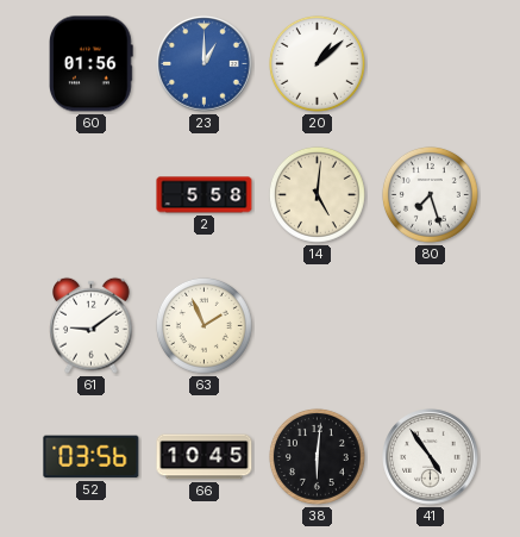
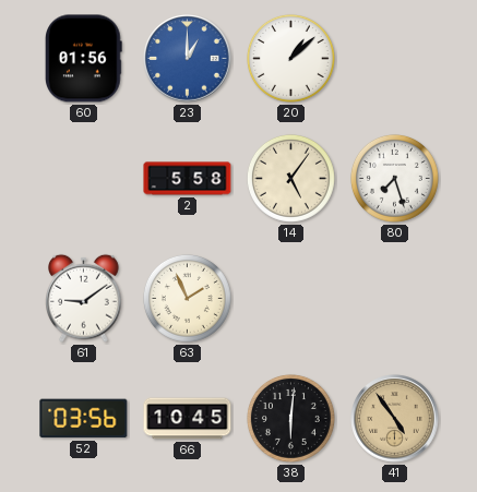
14: 5:01 -> 5:06
41 dial: white -> champagne
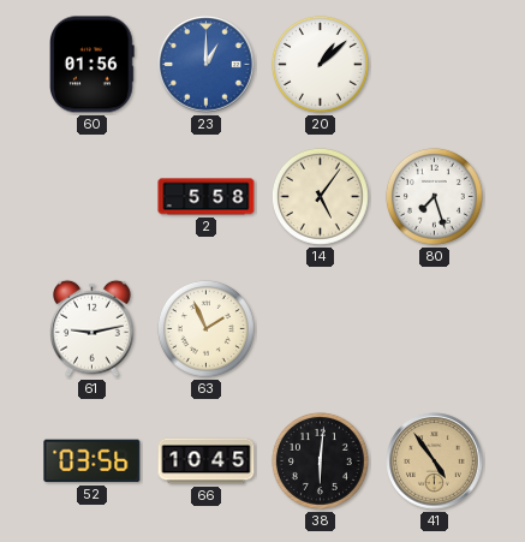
61: 9:09 -> 9:13
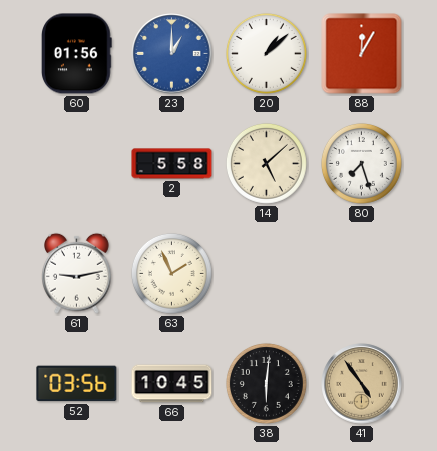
88: none -> 12:05
14: 5:06 -> 5:08
